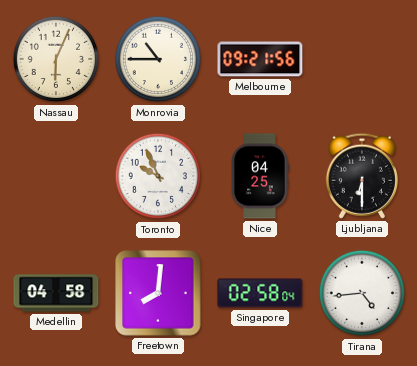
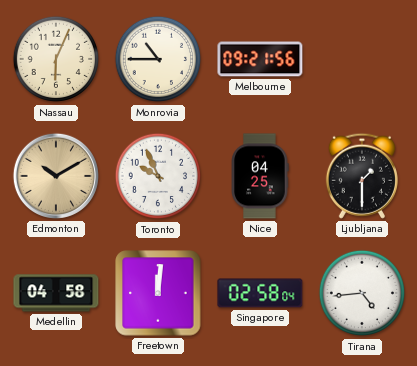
Edmonton: none -> 10:10
Ljubljana: 6:30 -> 1:30
Freetown: 8:01 -> 12:01
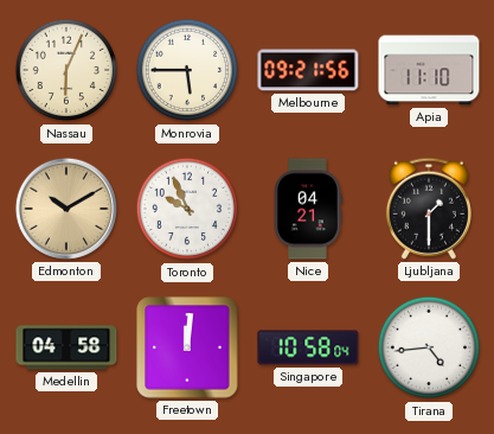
Monrovia: 10:45 -> 5:45
Apia: none -> 11:10
Nice: 04:25 -> 04:21
Singapore: 02:58 -> 10:58
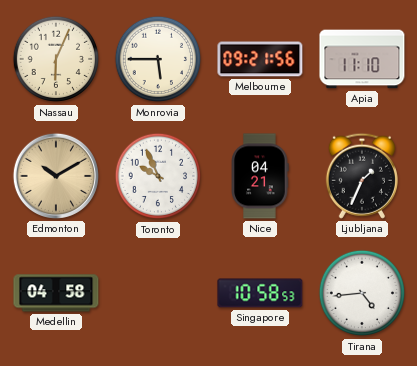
Ljubljana: 1:30 -> 1:34
Freetown: 12:01 -> none
Singapore: 10:58:04 -> 10:58:53
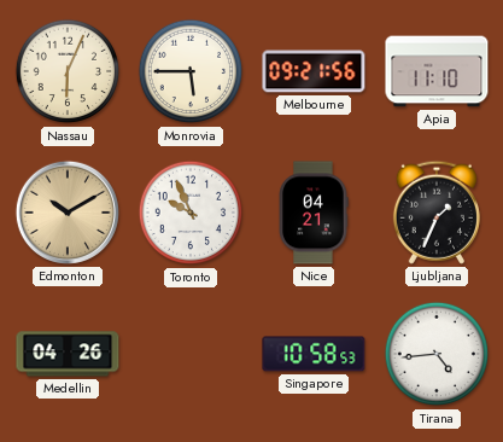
Medellin: 04:58 -> 04:26
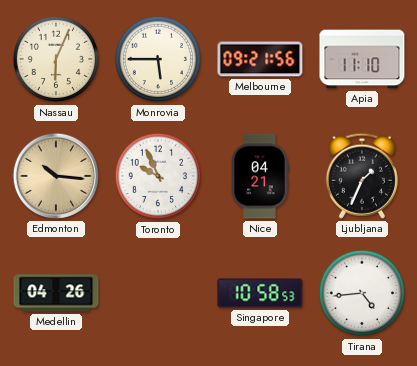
Edmonton: 10:10 -> 10:16
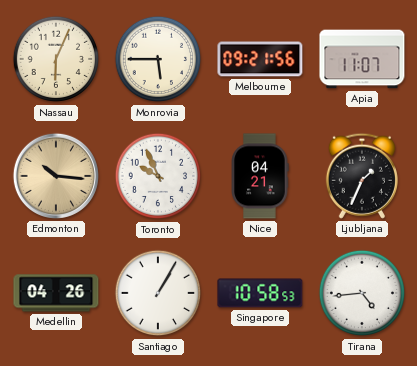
Apia: 11:10 -> 11:07
Santiago: none -> 1:05
